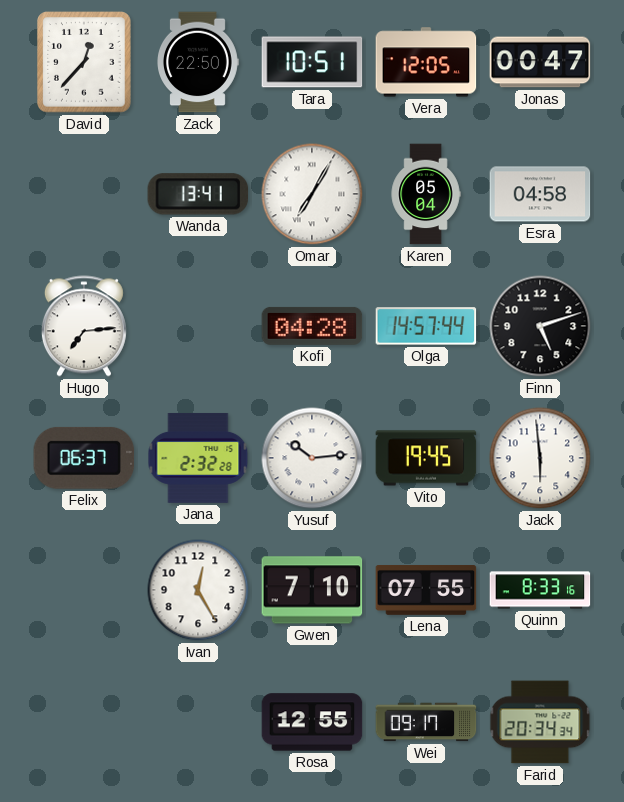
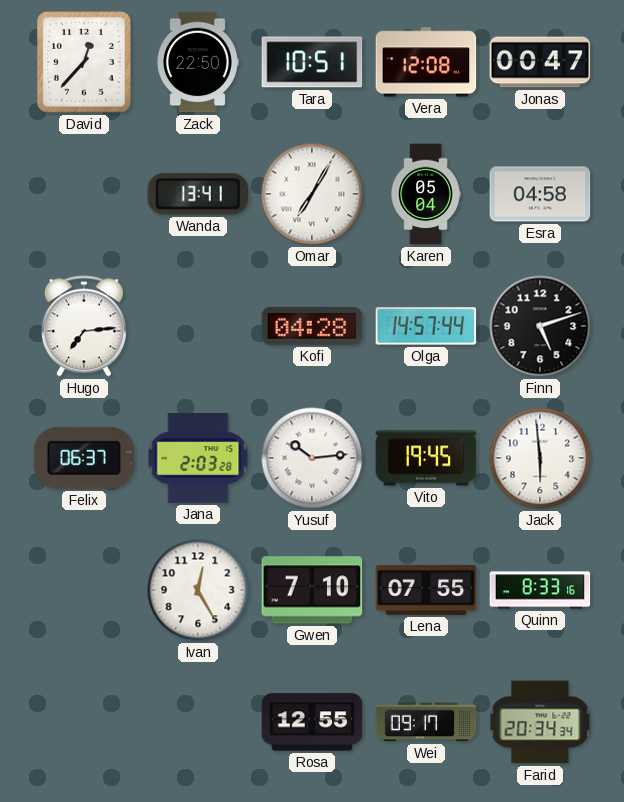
Vera: 12:05 -> 12:08
Jana: 2:32 -> 2:03
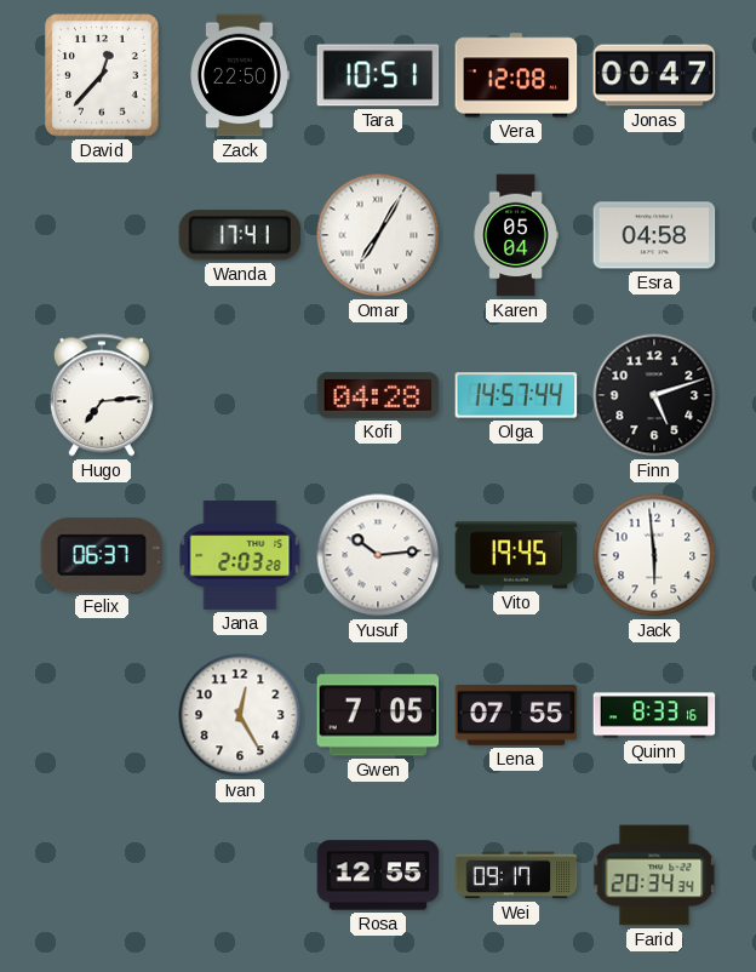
Wanda: 13:41 -> 17:41
Gwen: 7:10 -> 7:05
